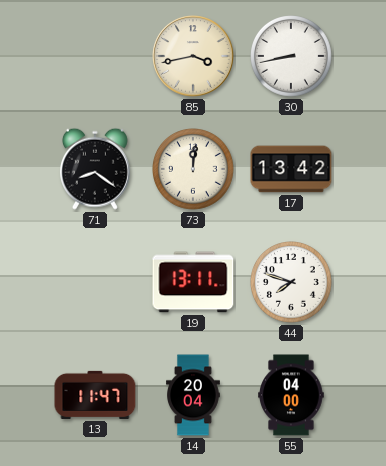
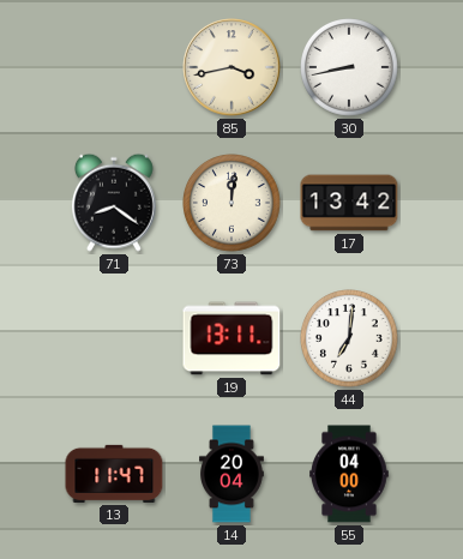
44: 7:48 -> 7:01
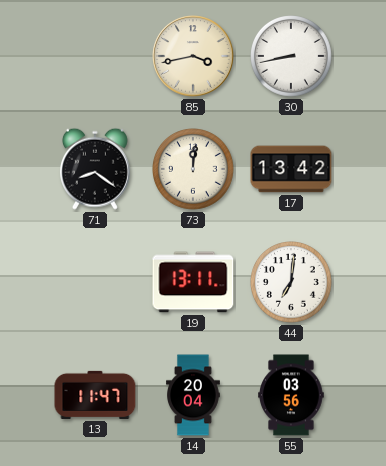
55: 04:00 -> 03:56
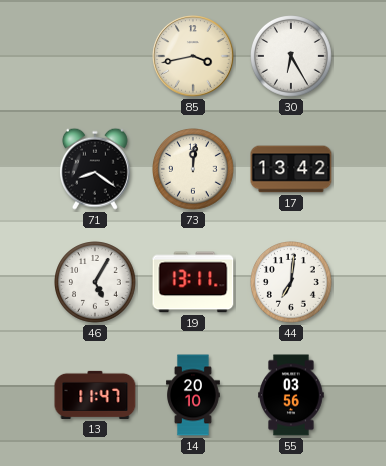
30: 8:43 -> 6:25
46: none -> 5:05
14: 20:04 -> 20:10
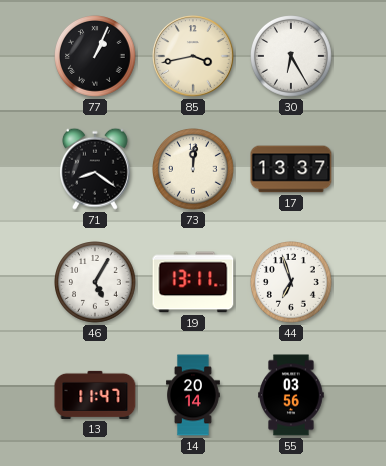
77: none -> 1:04
17: 13:42 -> 13:37
44: 7:01 -> 6:57
14: 20:10 -> 20:14
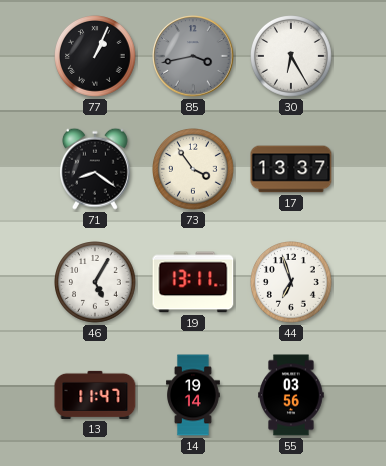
85 dial: cream -> grey
73: 12:01 -> 3:54
14: 20:14 -> 19:14
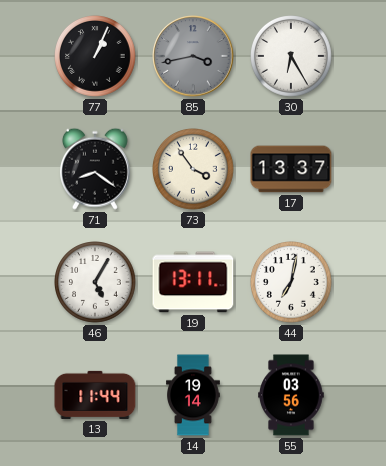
44: 6:57 -> 7:02
13: 11:47 -> 11:44
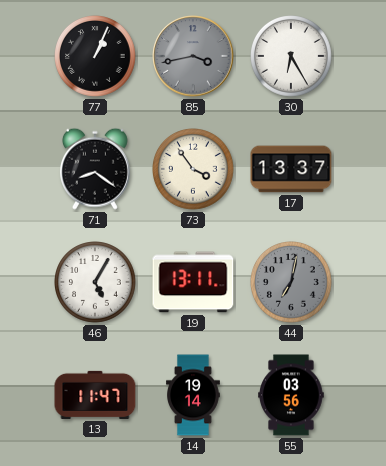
44 dial: white -> grey
13: 11:44 -> 11:47
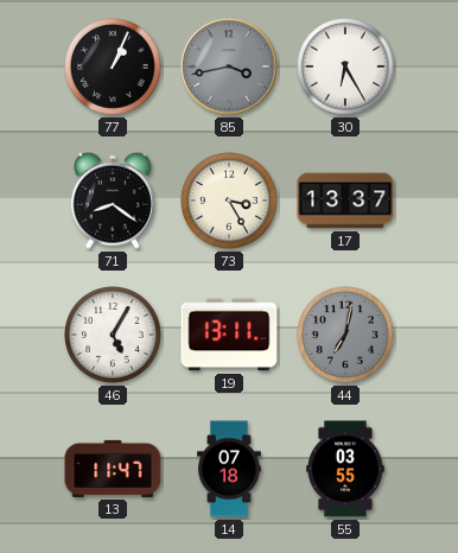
73: 3:54 -> 3:25
14: 19:14 -> 07:18
55: 03:56 -> 03:55
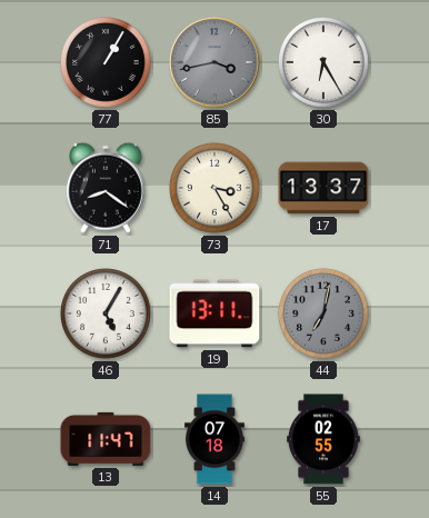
77: 1:04 -> 1:05
55: 03:55 -> 02:55
